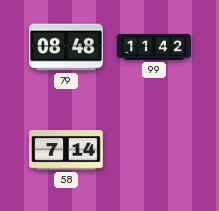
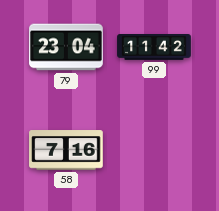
79: 08:48 -> 23:04
58: 7:14 -> 7:16
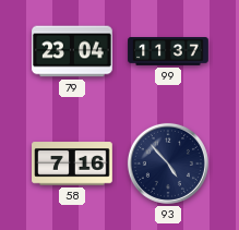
99: 11:42 -> 11:37
93: none -> 4:53
